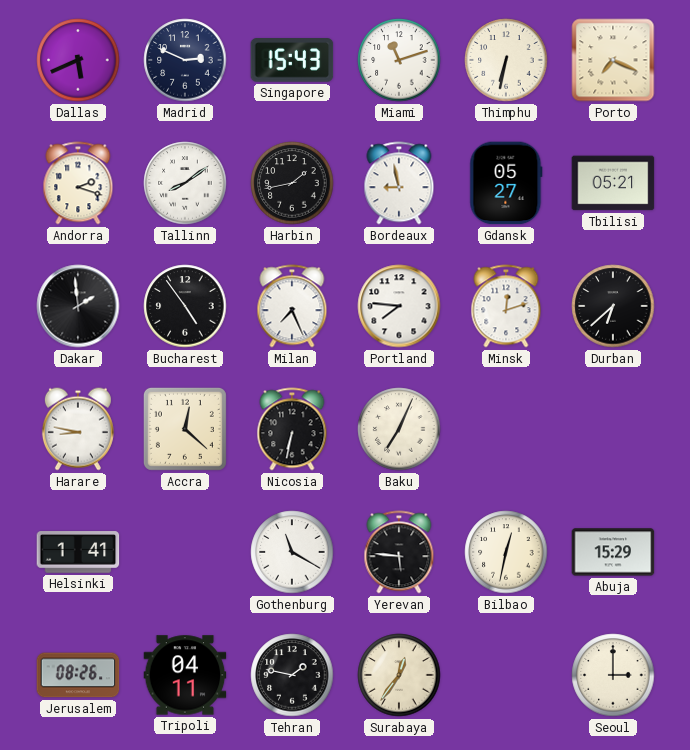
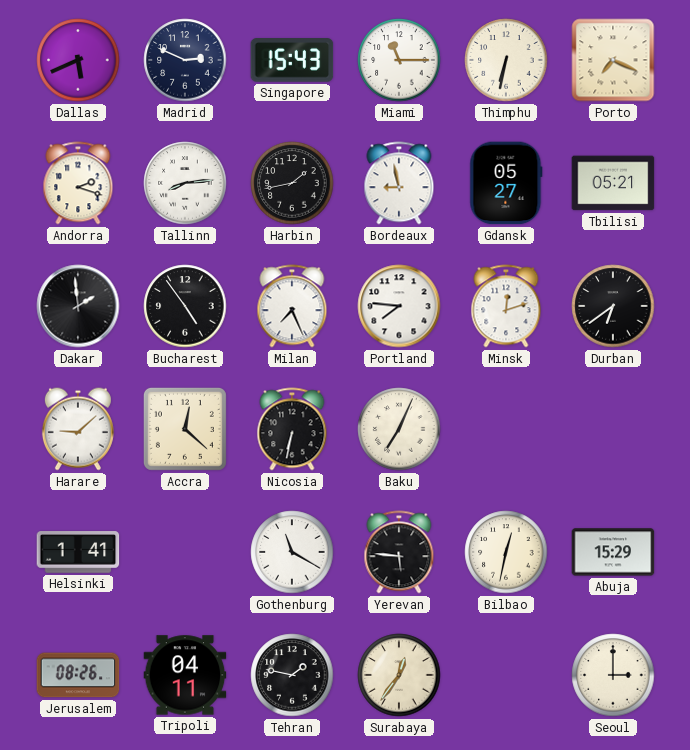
Miami: 11:12 -> 11:15
Tallinn: 8:09 -> 8:14
Durban: 6:38 -> 6:39
Harare: 8:47 -> 9:08
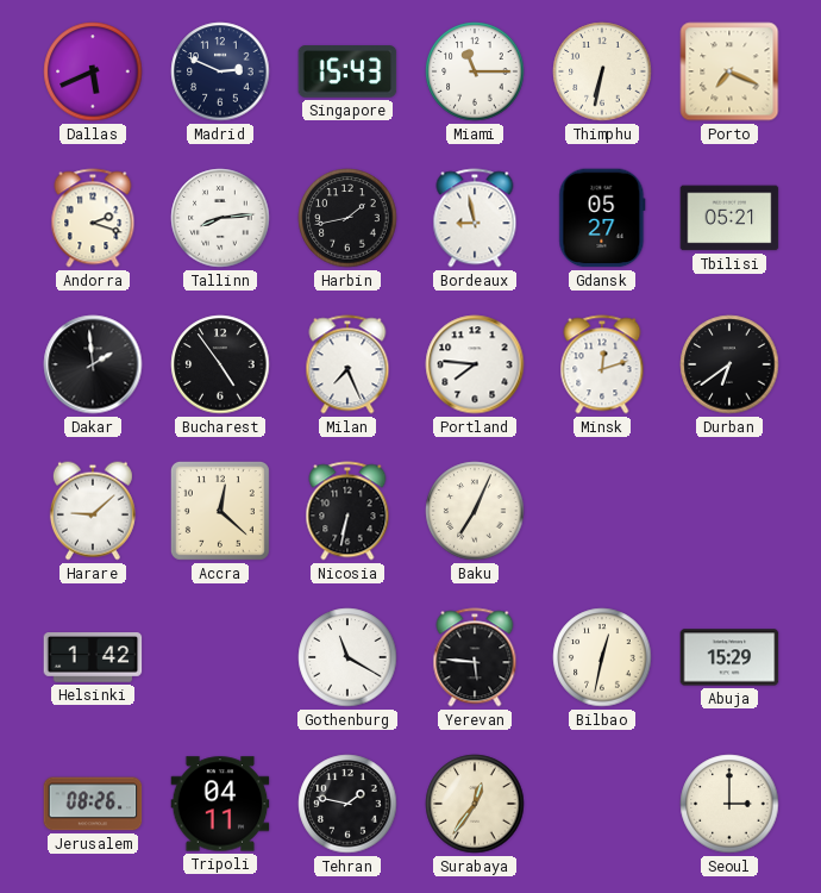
Helsinki: 1:41 -> 1:42
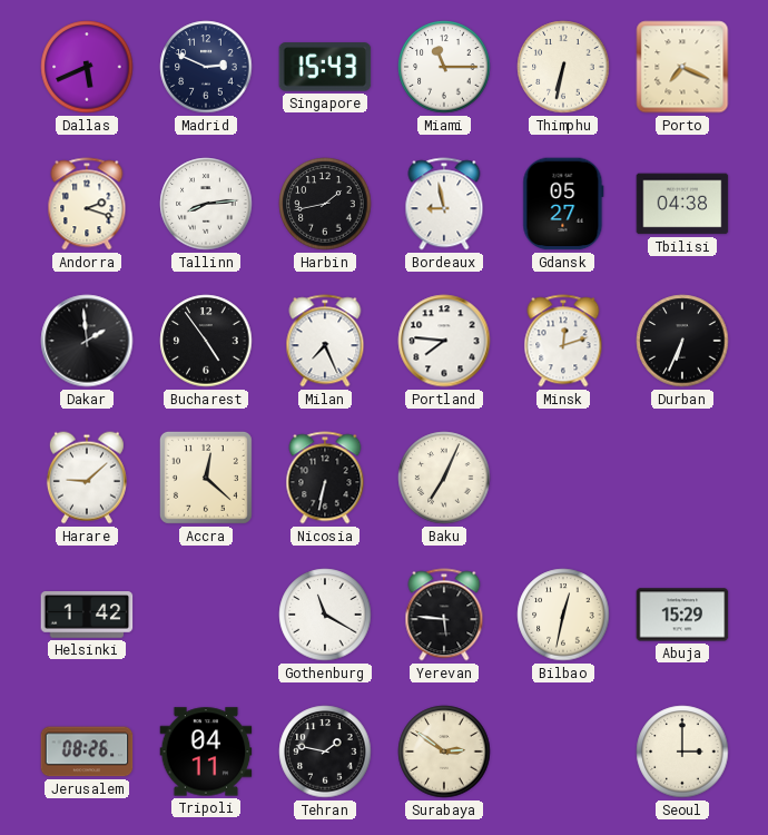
Tbilisi: 05:21 -> 04:38
Durban: 6:39 -> 6:34
Surabaya: 12:36 -> 2:51
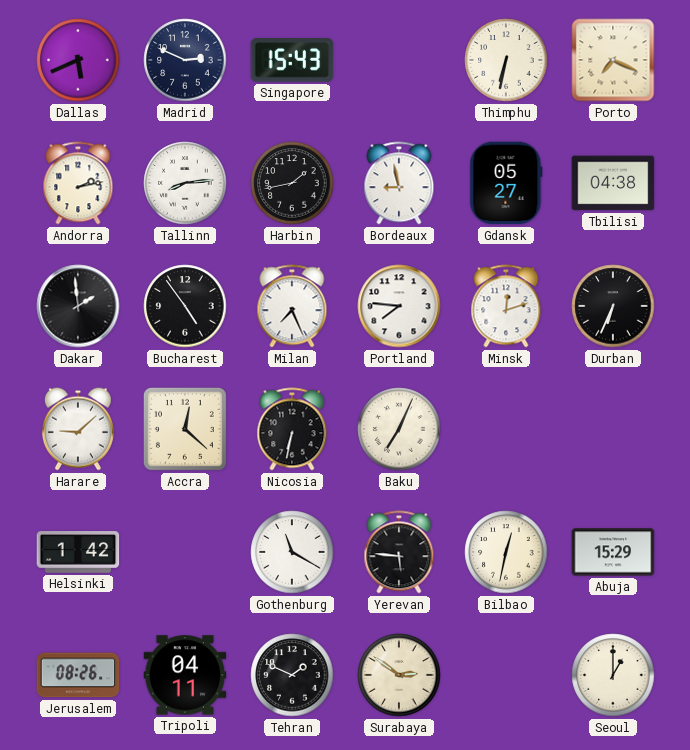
Miami: 11:15 -> none
Andorra: 2:18 -> 2:13
Tehran: 1:47 -> 1:49
Seoul: 3:00 -> 1:00
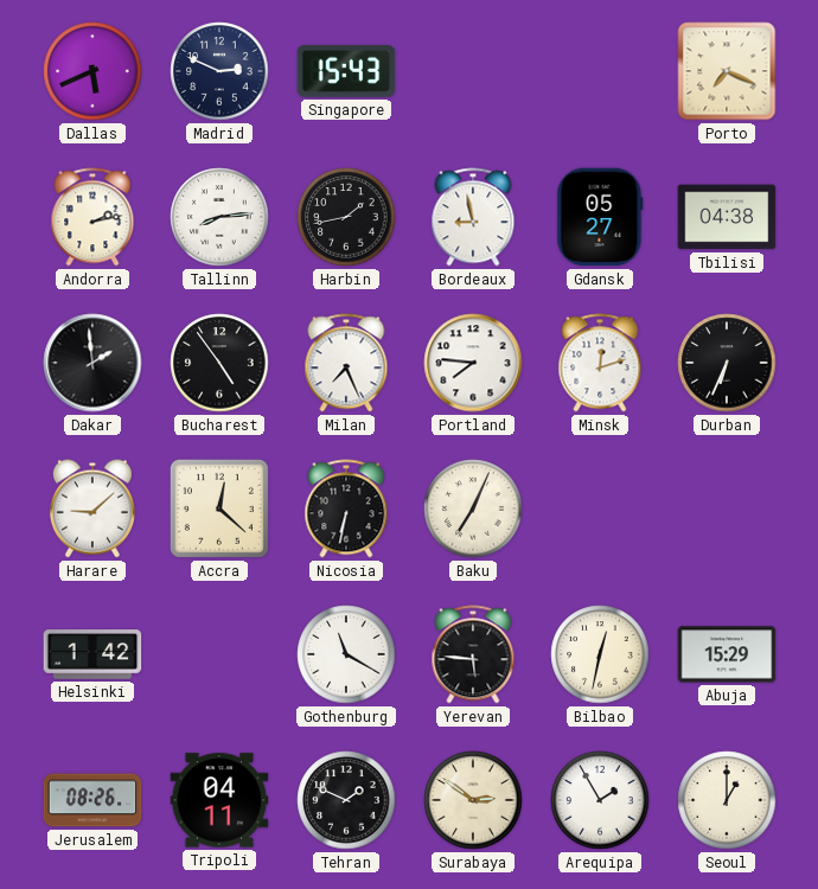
Thimphu: 6:32 -> none
Arequipa: none -> 1:55
